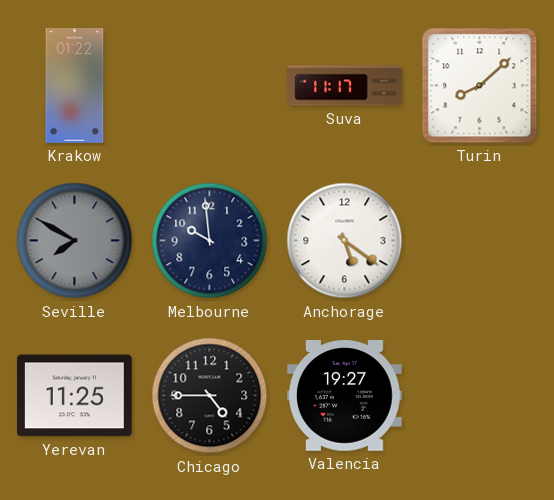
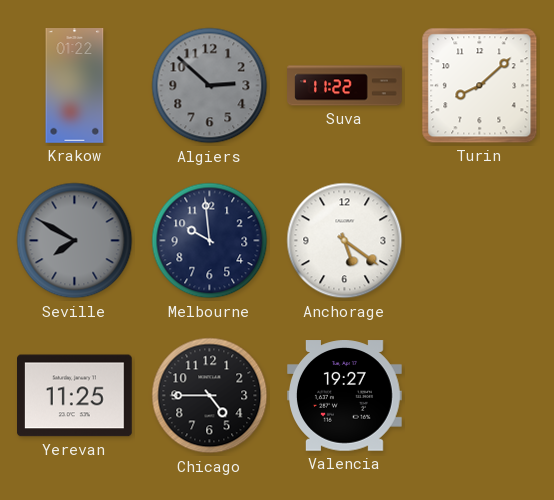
Algiers: none -> 2:52
Suva: 11:17 -> 11:22
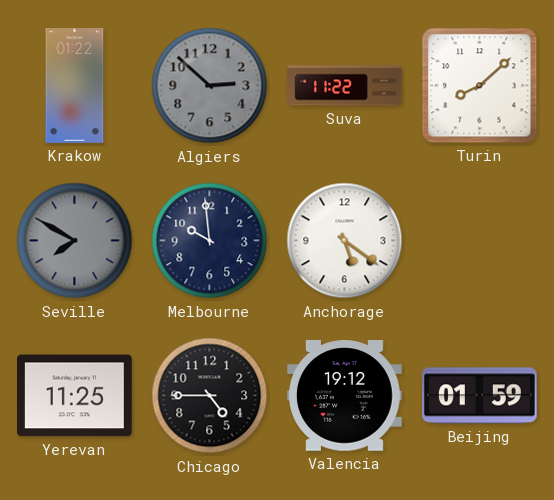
Valencia: 19:27 -> 19:12
Beijing: none -> 01:59
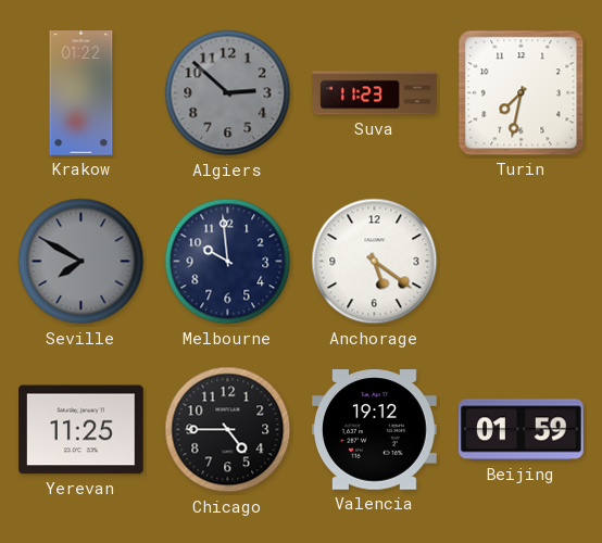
Suva: 11:22 -> 11:23
Turin: 8:08 -> 7:32
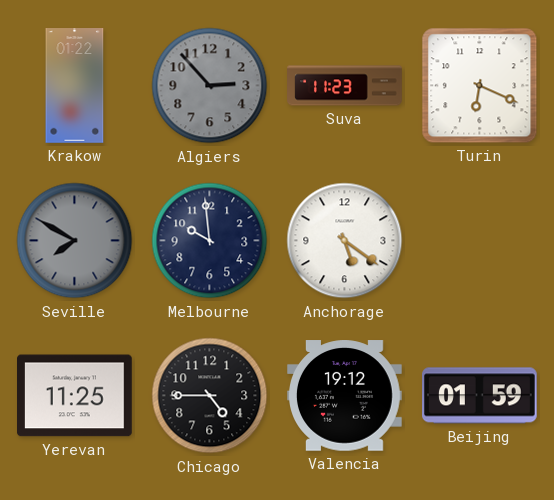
Algiers: 2:52 -> 2:53
Turin: 7:32 -> 6:19
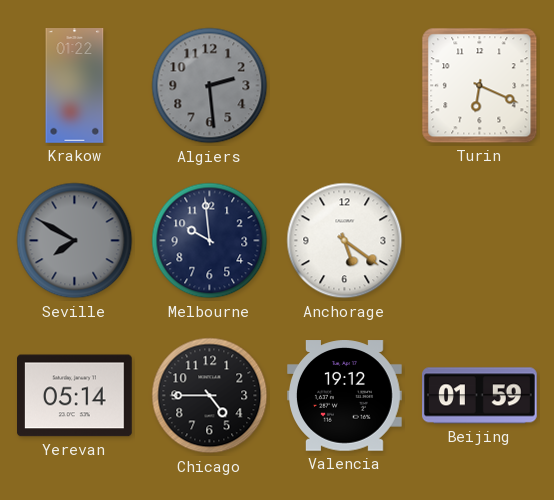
Algiers: 2:53 -> 2:29
Suva: 11:23 -> none
Yerevan: 11:25 -> 05:14
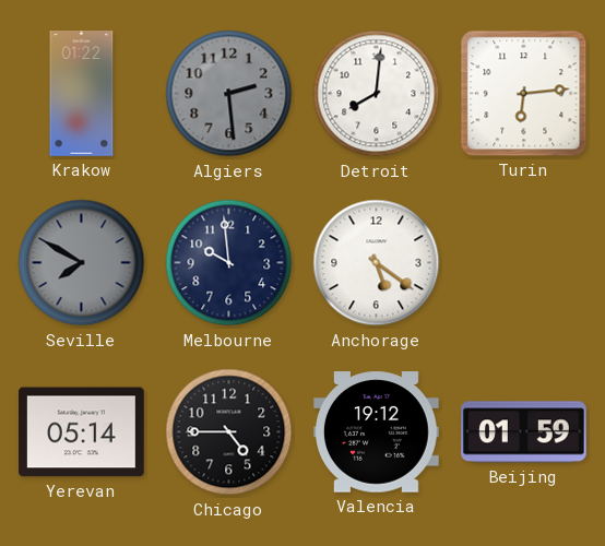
Detroit: none -> 8:01
Turin: 6:19 -> 6:14
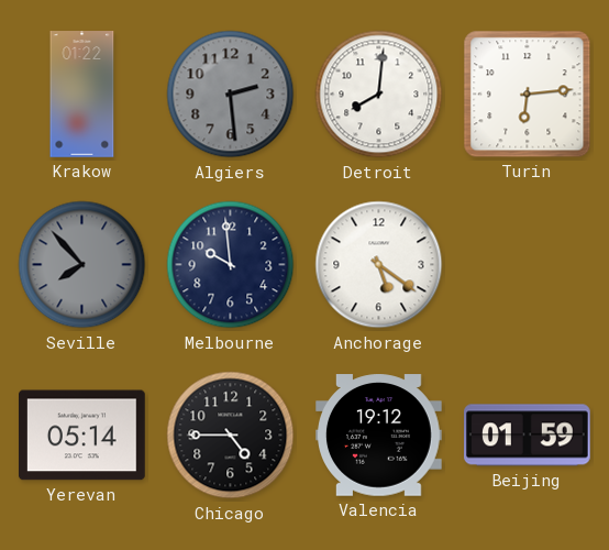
Seville: 7:50 -> 7:53
